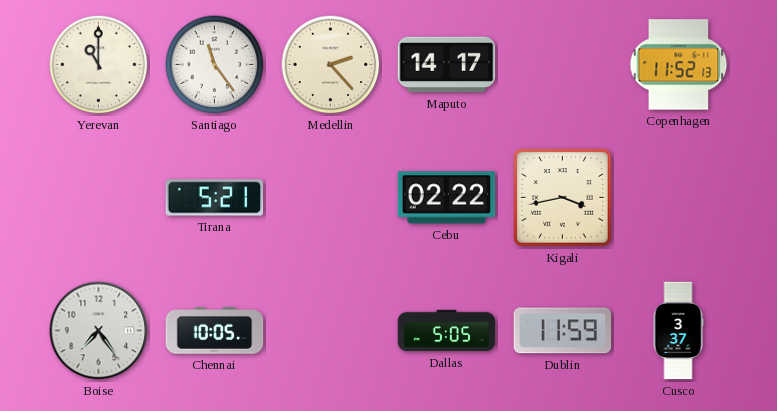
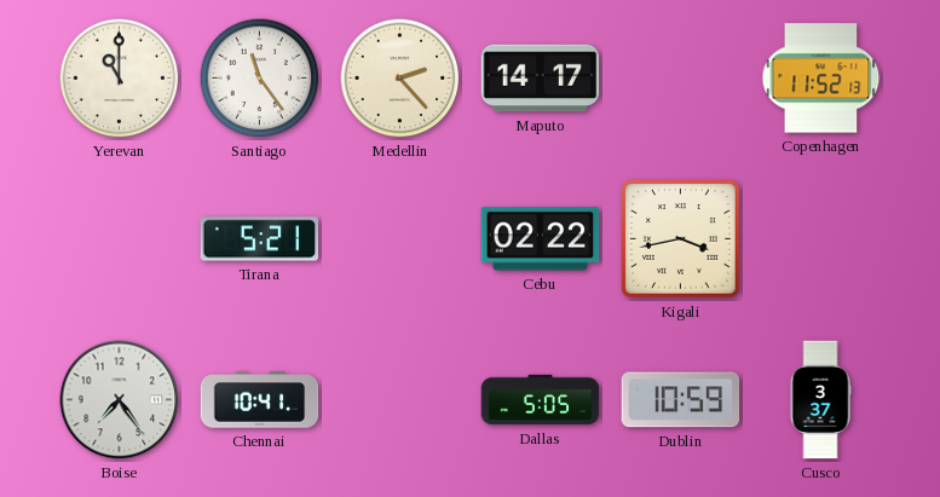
Chennai: 10:05 -> 10:41
Dublin: 11:59 -> 10:59
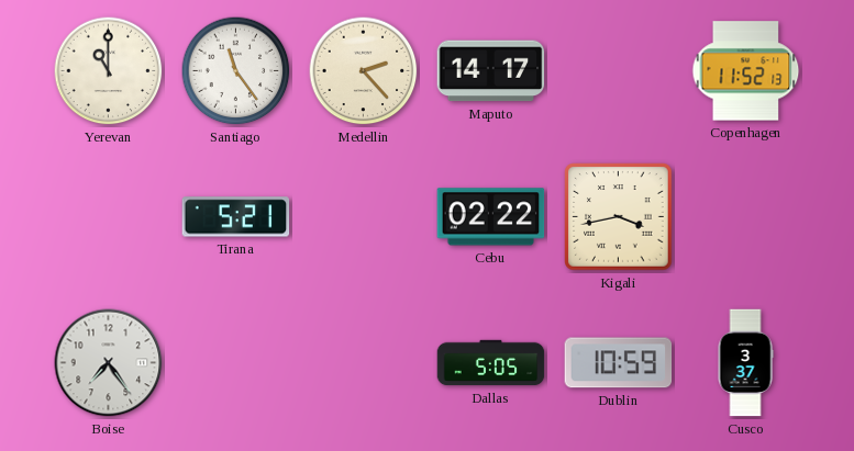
Chennai: 10:41 -> none
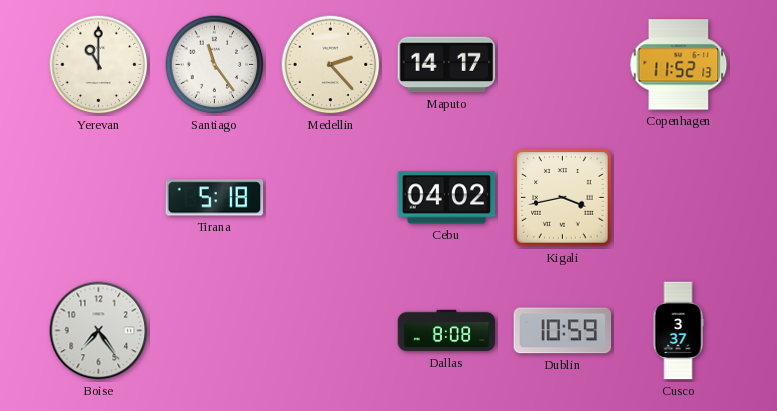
Tirana: 5:21 -> 5:18
Cebu: 02:22 -> 04:02
Dallas: 5:05 -> 8:08
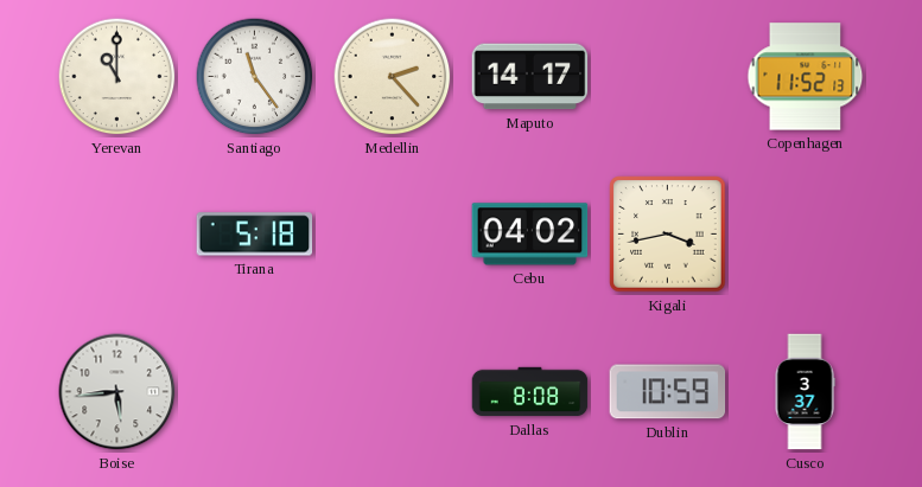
Boise: 7:24 -> 5:44
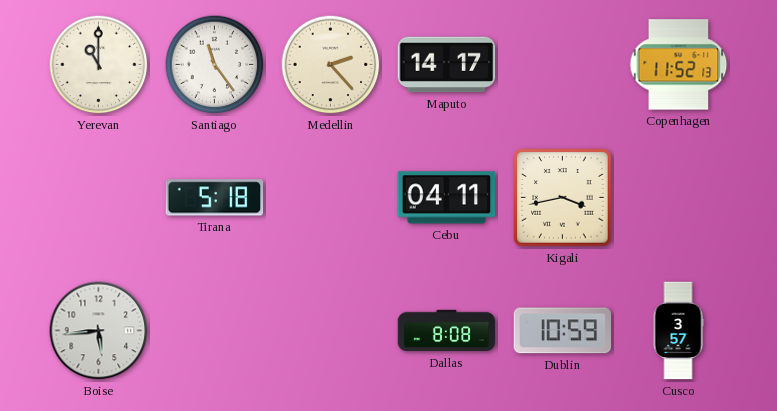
Cebu: 04:02 -> 04:11
Cusco: 3:37 -> 3:57
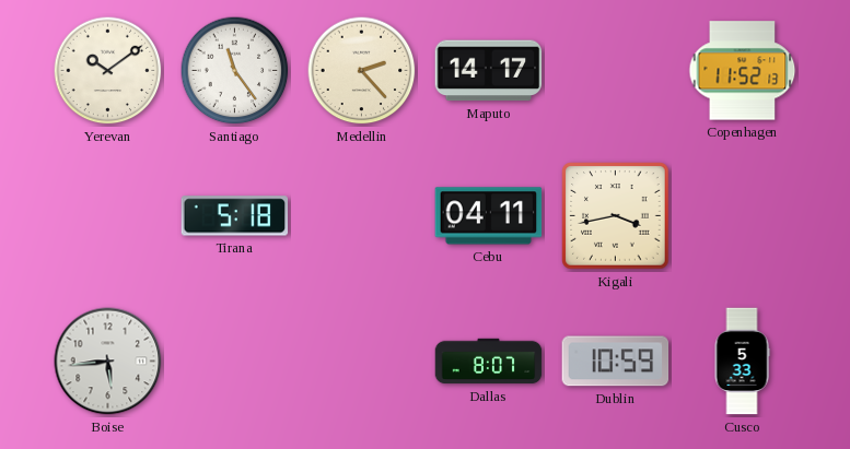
Yerevan: 11:00 -> 10:09
Dallas: 8:08 -> 8:07
Cusco: 3:57 -> 5:33
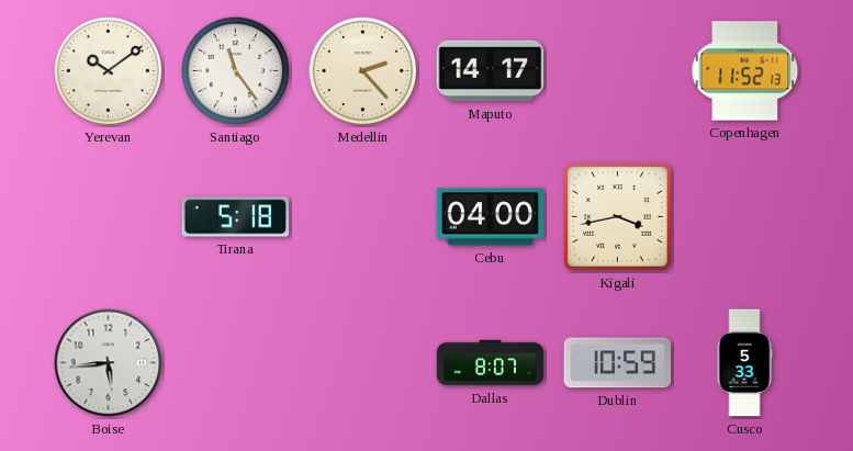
Cebu: 04:11 -> 04:00
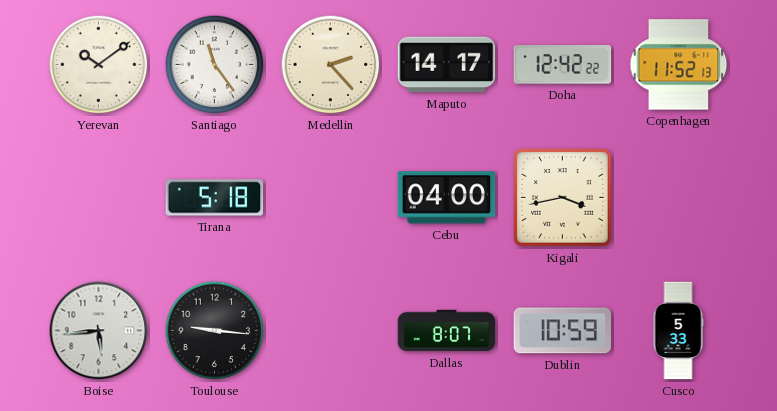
Doha: none -> 12:42
Toulouse: none -> 9:16
